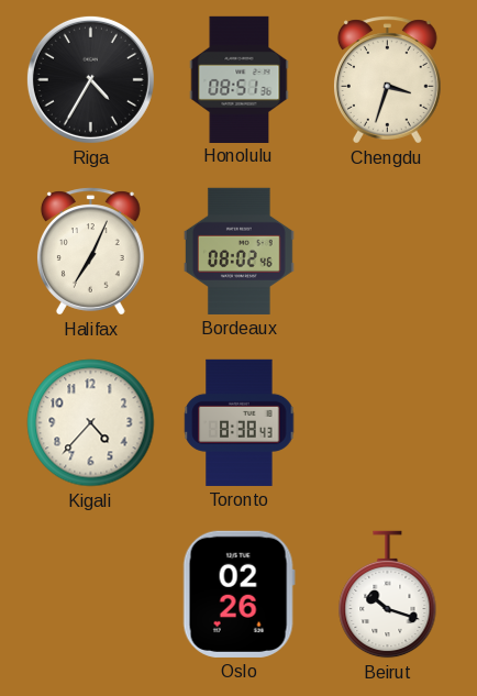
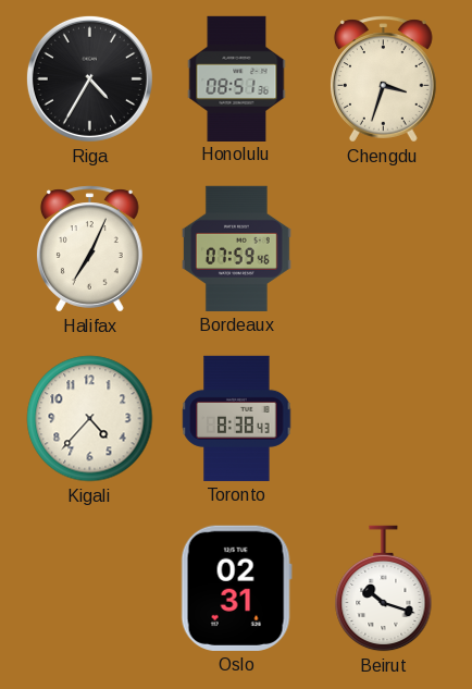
Bordeaux: 08:02 -> 07:59
Oslo: 02:26 -> 02:31
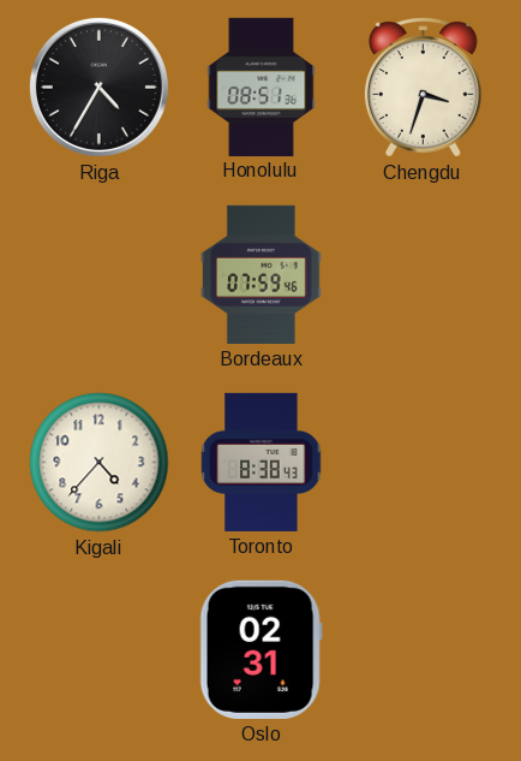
Halifax: 7:04 -> none
Beirut: 10:18 -> none
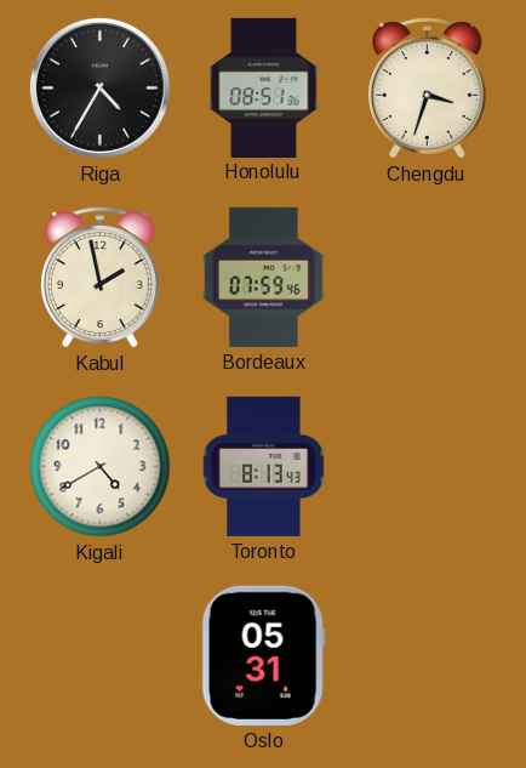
Kabul: none -> 1:58
Kigali: 4:37 -> 4:40
Toronto: 8:38 -> 8:13
Oslo: 02:31 -> 05:31
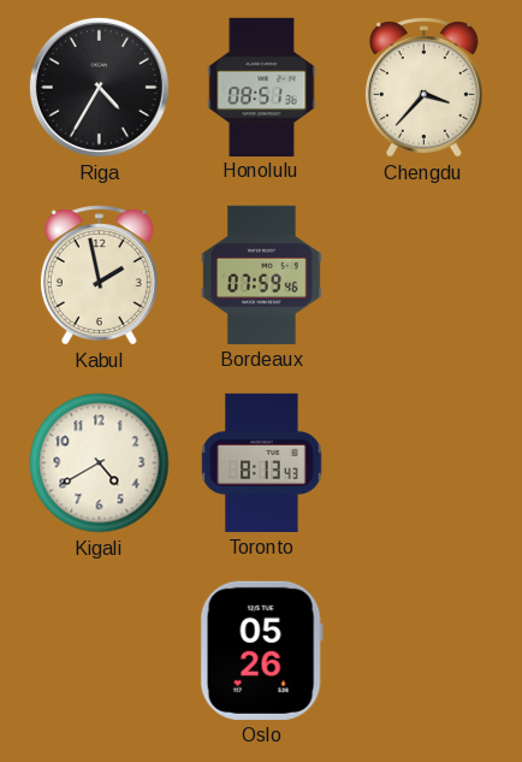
Chengdu: 3:33 -> 3:37
Oslo: 05:31 -> 05:26
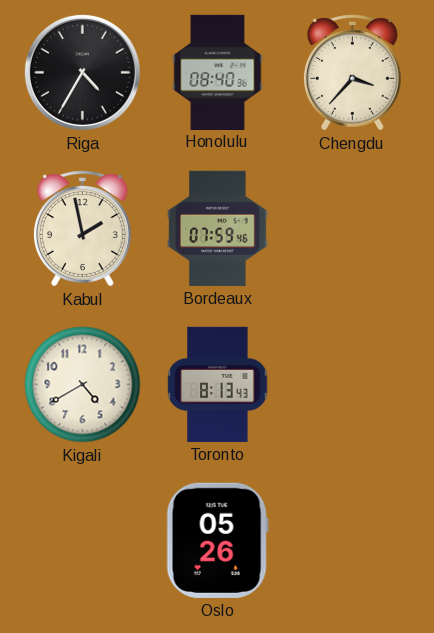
Honolulu: 08:51 -> 08:40
